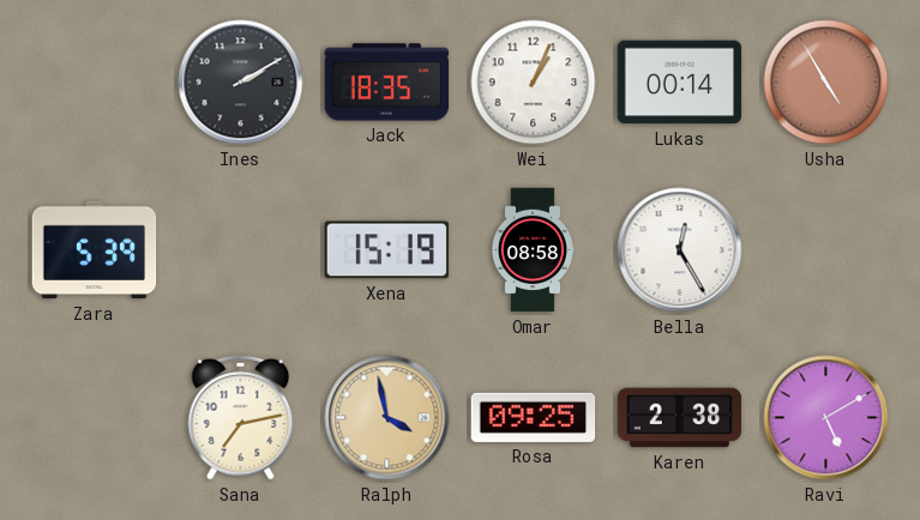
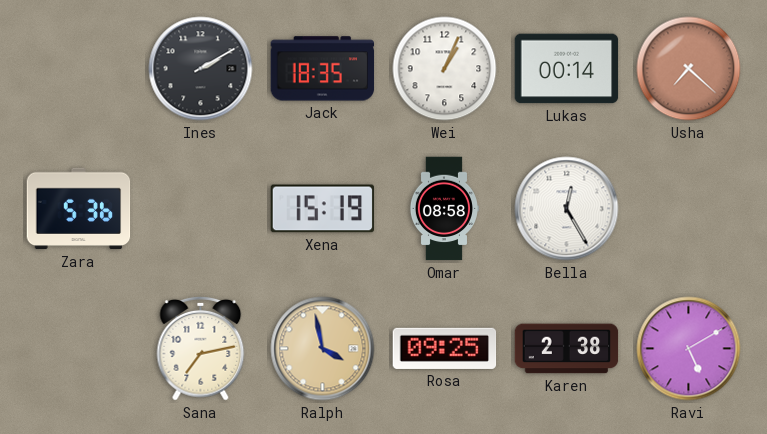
Usha: 4:55 -> 7:22
Zara: 5:39 -> 5:36
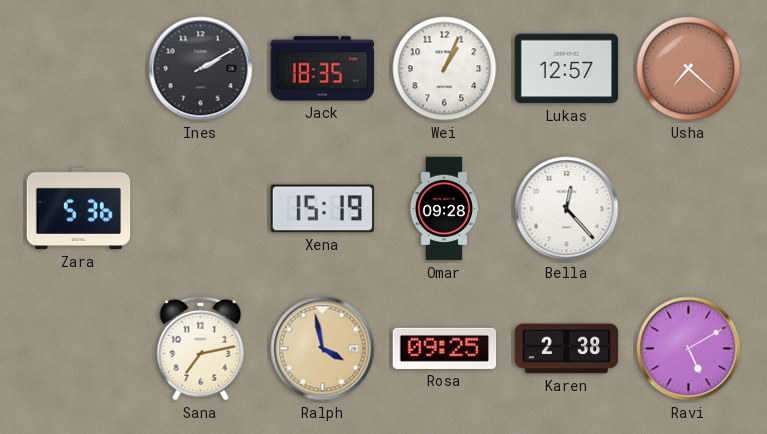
Lukas: 00:14 -> 12:57
Omar: 08:58 -> 09:28
Bella: 12:25 -> 12:23
